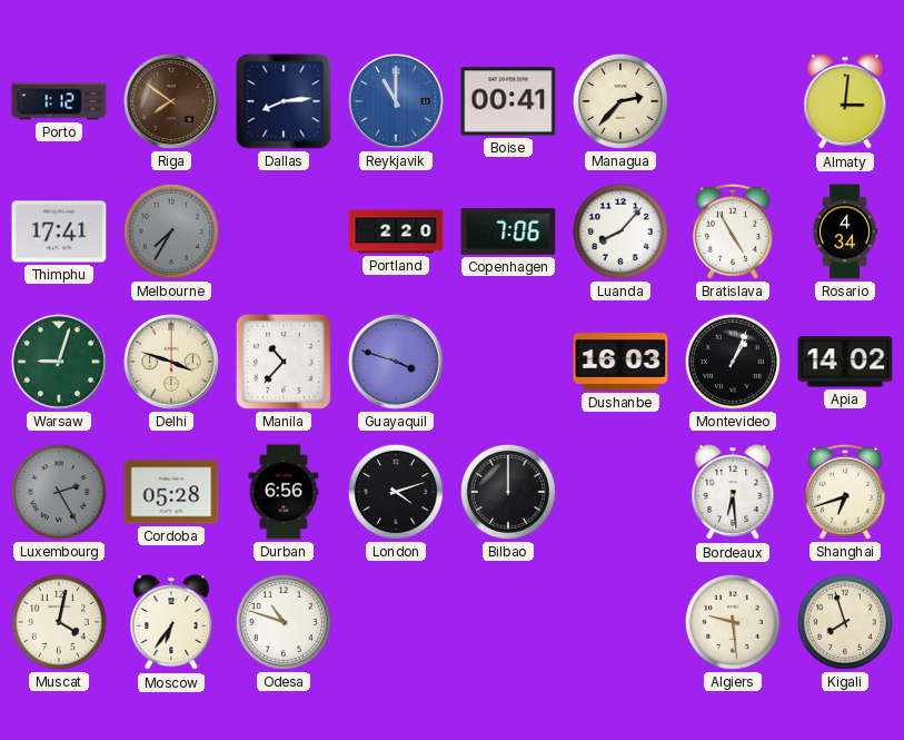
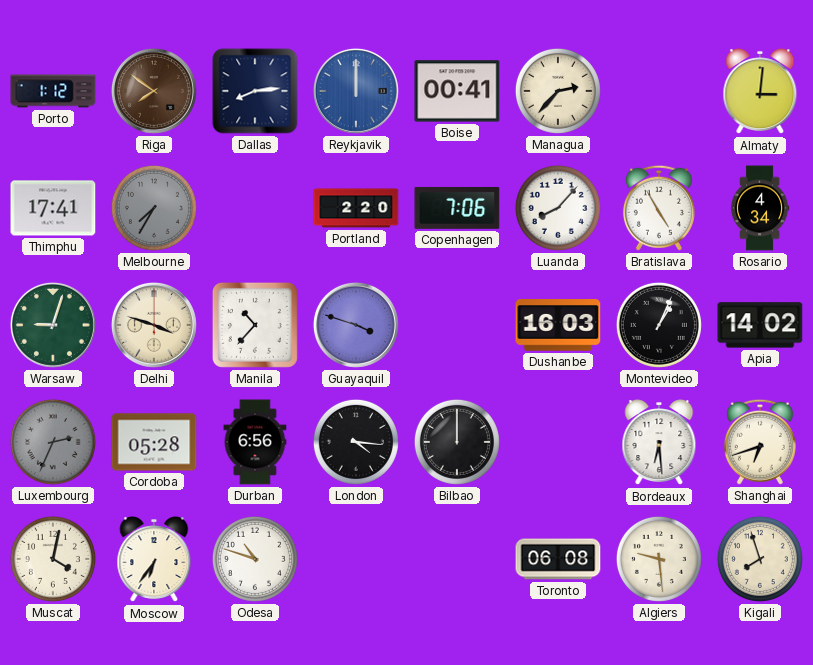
Reykjavik: 11:00 -> 12:00
Luxembourg: 2:25 -> 2:34
London: 4:12 -> 4:16
Toronto: none -> 06:08
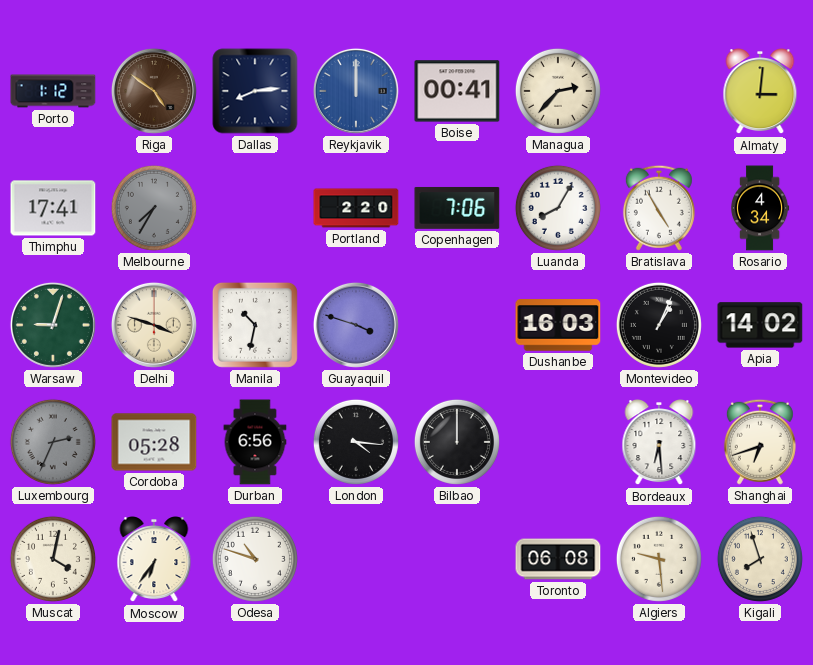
Riga: 7:51 -> 4:51
Luanda: 8:07 -> 8:05
Manila: 10:37 -> 10:32
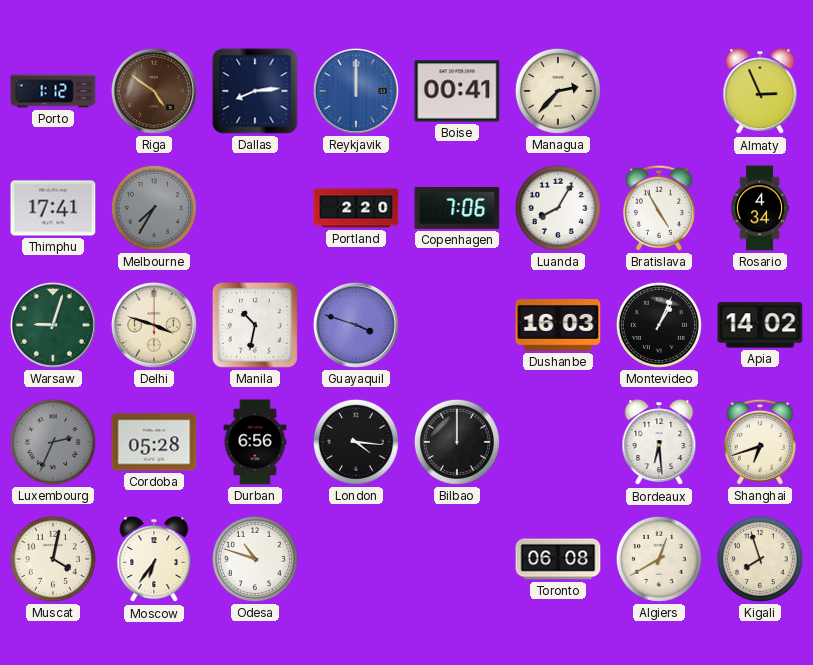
Almaty: 3:01 -> 2:56
Algiers: 9:29 -> 12:40
